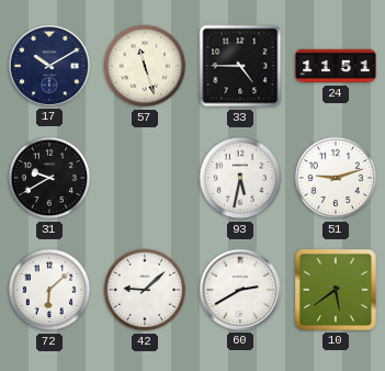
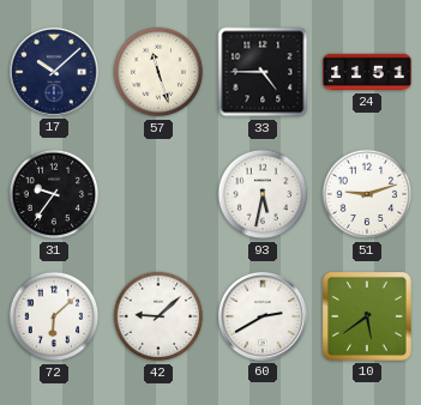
17: 10:10 -> 10:08
31: 9:40 -> 9:36
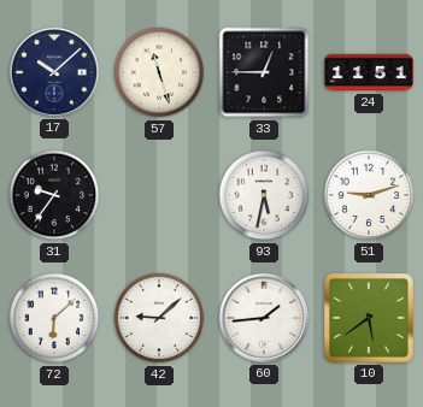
33: 4:45 -> 12:45
60: 2:40 -> 1:44
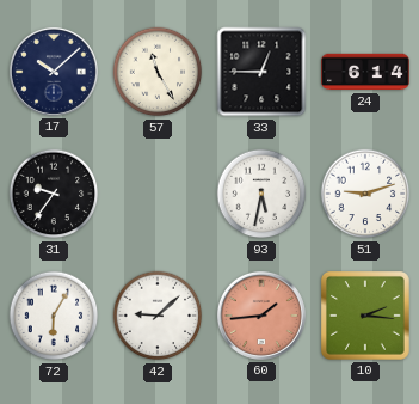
57: 11:27 -> 11:25
24: 11:51 -> 6:14
72: 6:08 -> 6:05
60 dial: white -> salmon
10: 5:39 -> 2:16
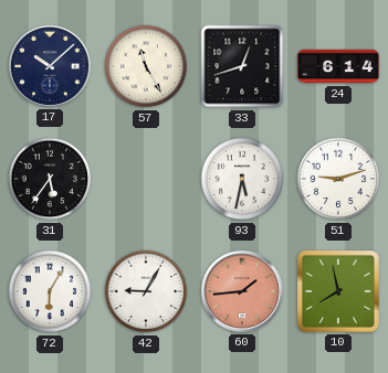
33: 12:45 -> 12:42
31: 9:36 -> 5:36
42: 9:08 -> 9:05
10: 2:16 -> 7:58
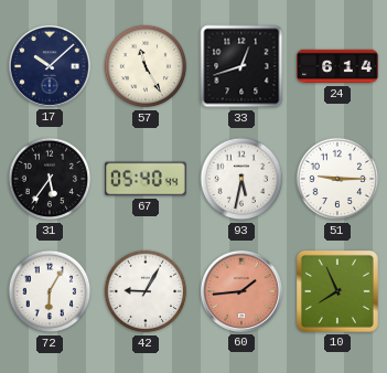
67: none -> 05:40
51: 9:12 -> 9:15
10: 7:58 -> 7:56
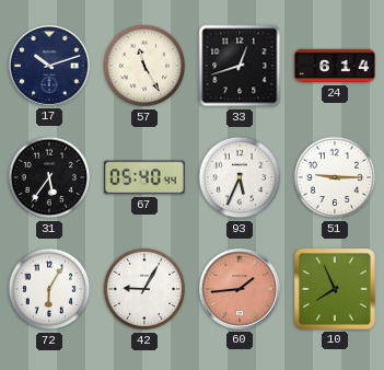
17: 10:08 -> 10:12
93: 5:32 -> 5:34
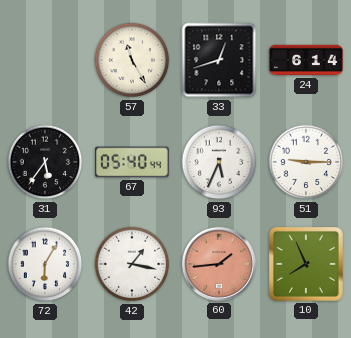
17: 10:12 -> none
42: 9:05 -> 1:17
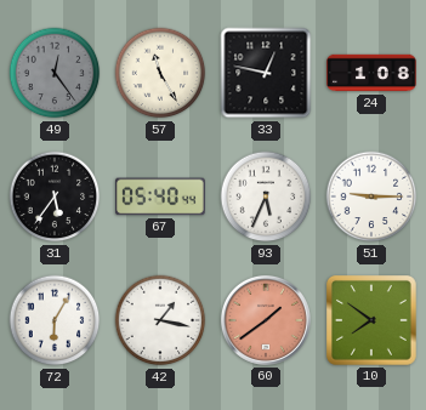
49: none -> 12:24
33: 12:42 -> 12:47
24: 6:14 -> 1:08
60: 1:44 -> 1:39
10: 7:56 -> 7:51
